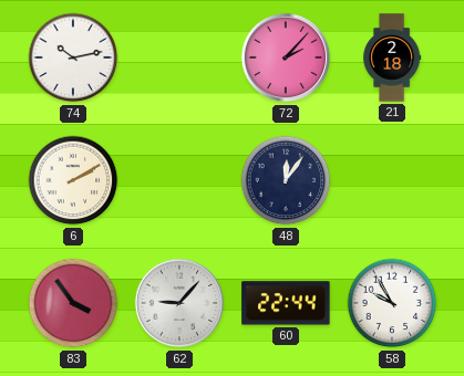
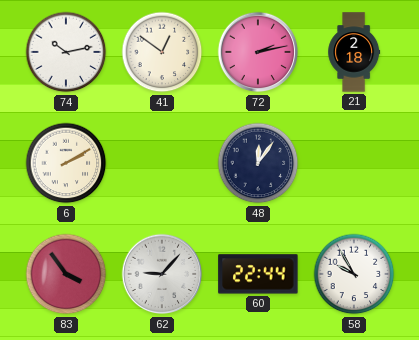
41: none -> 12:51
72: 2:07 -> 2:13
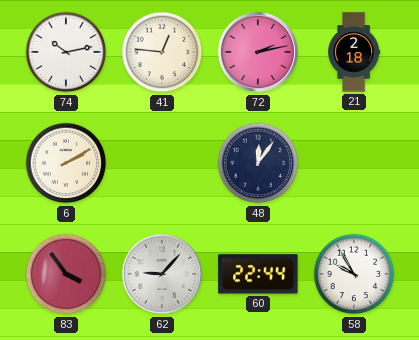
41: 12:51 -> 12:46
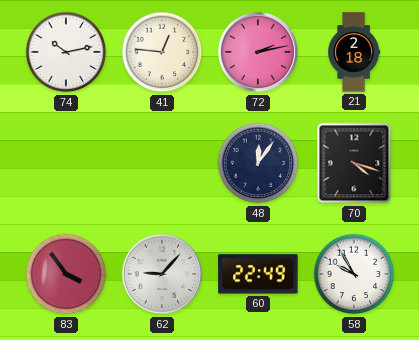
6: 2:10 -> none
70: none -> 4:18
60: 22:44 -> 22:49
